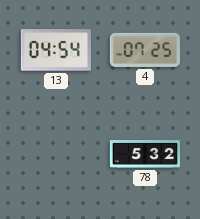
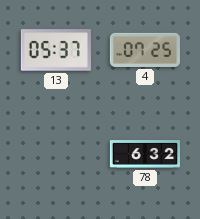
13: 04:54 -> 05:37
78: 5:32 -> 6:32
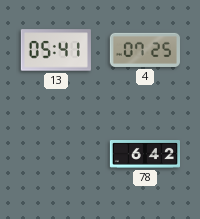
13: 05:37 -> 05:41
78: 6:32 -> 6:42
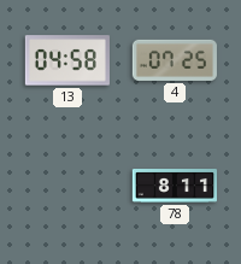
13: 05:41 -> 04:58
78: 6:42 -> 8:11
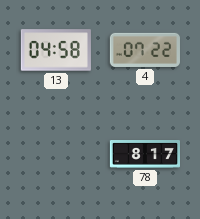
4: 07:25 -> 07:22
78: 8:11 -> 8:17
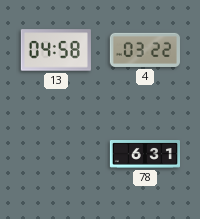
4: 07:22 -> 03:22
78: 8:17 -> 6:31
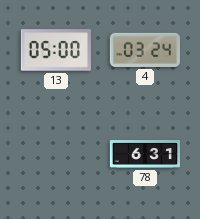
13: 04:58 -> 05:00
4: 03:22 -> 03:24
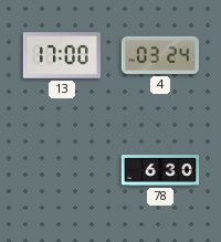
13: 05:00 -> 17:00
78: 6:31 -> 6:30
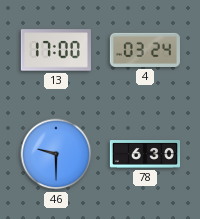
46: none -> 9:30
